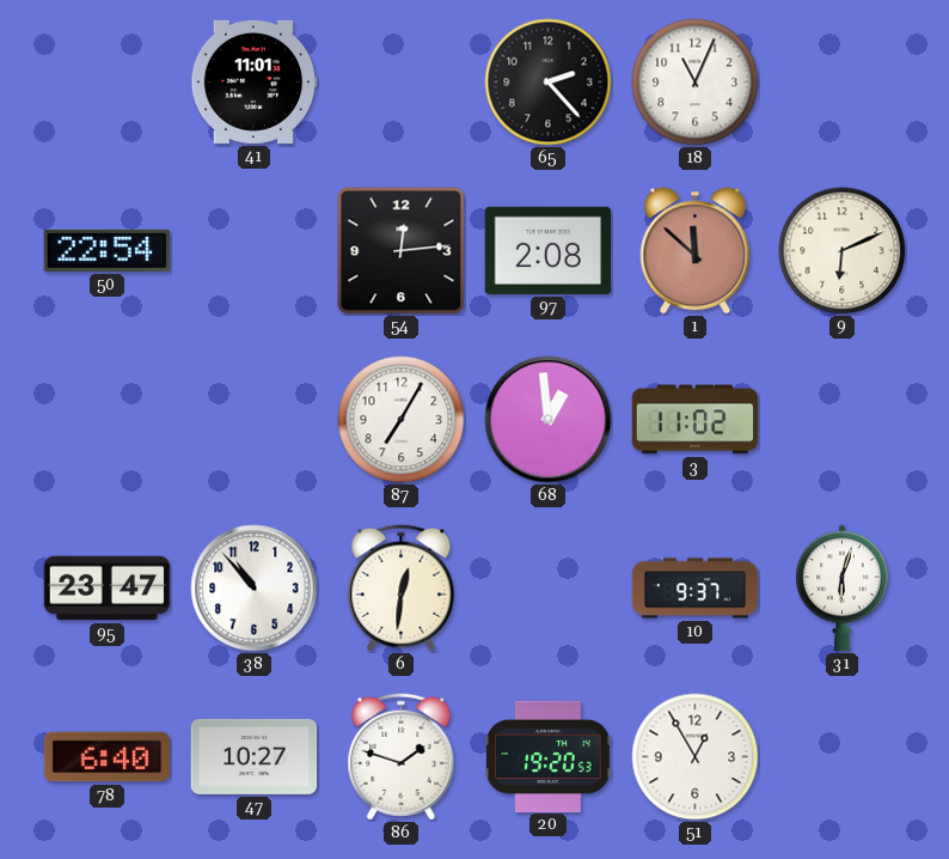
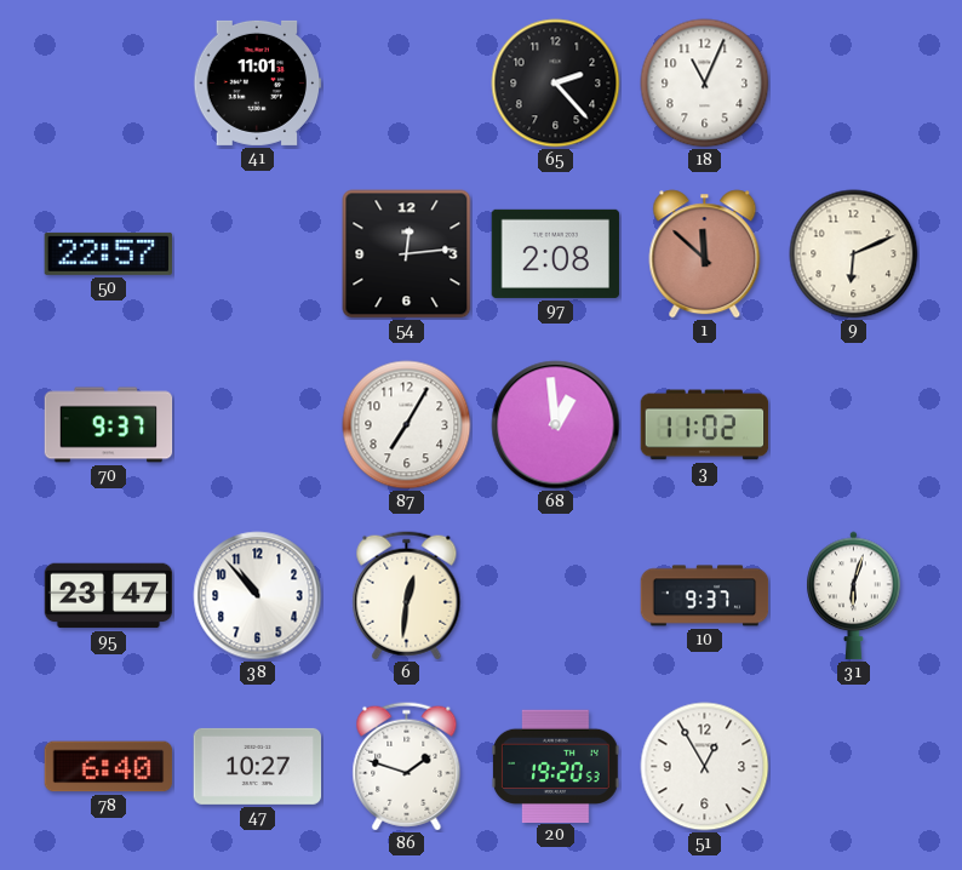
50: 22:54 -> 22:57
70: none -> 9:37
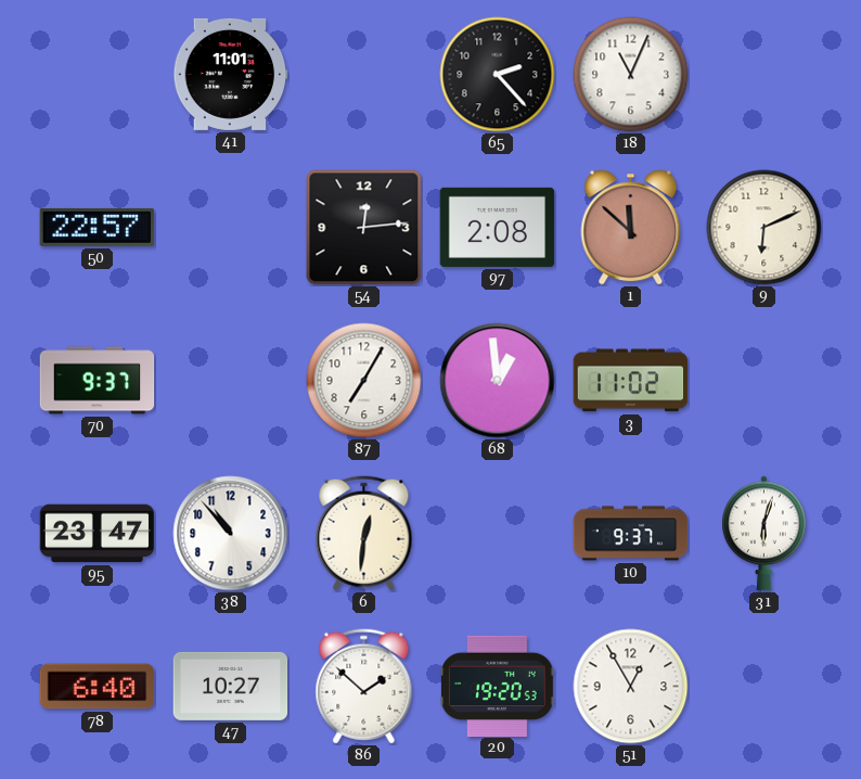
86: 1:48 -> 1:52
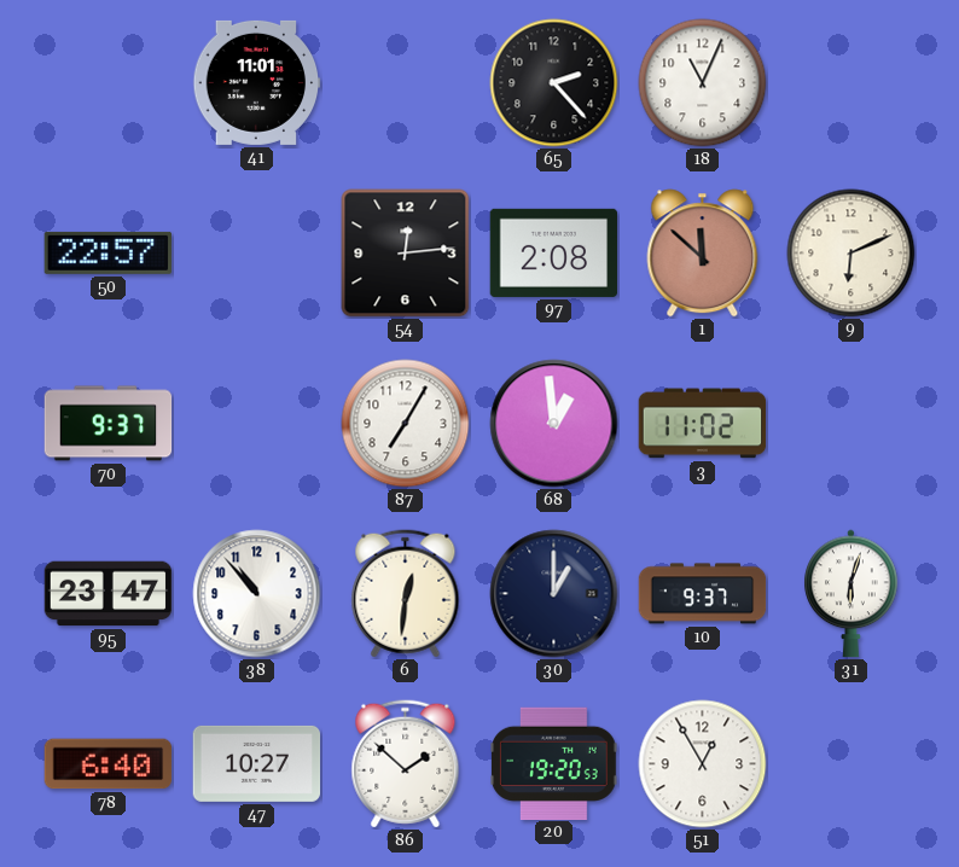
30: none -> 1:00
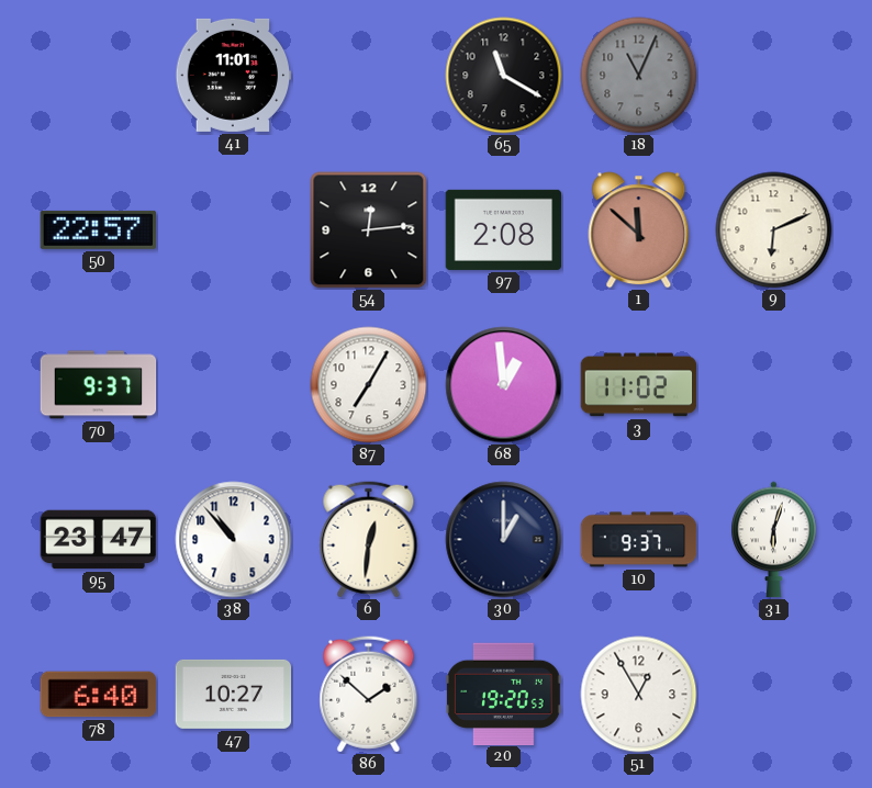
65: 2:23 -> 11:20
18 dial: white -> grey
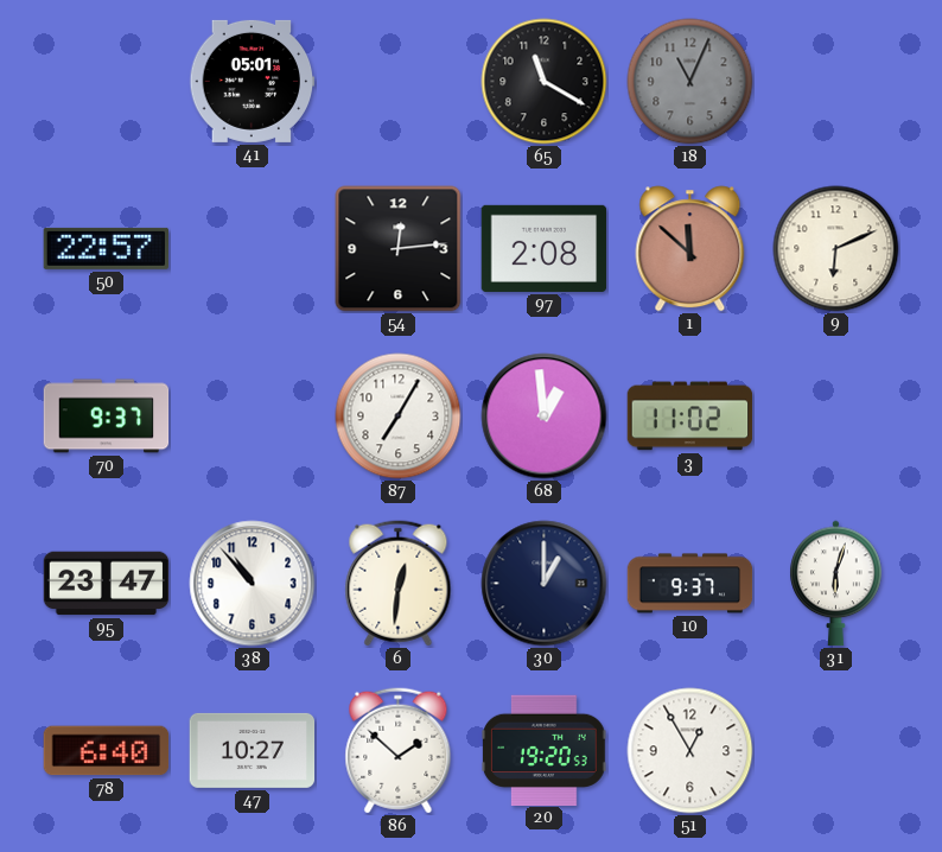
41: 11:01 -> 05:01
